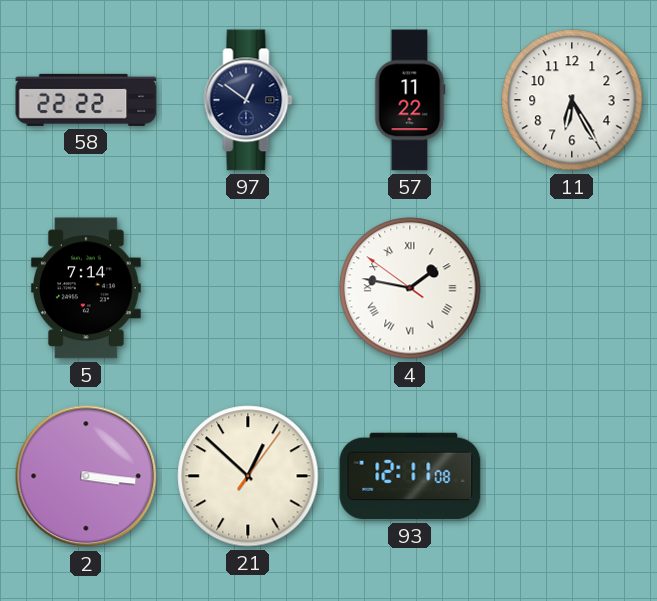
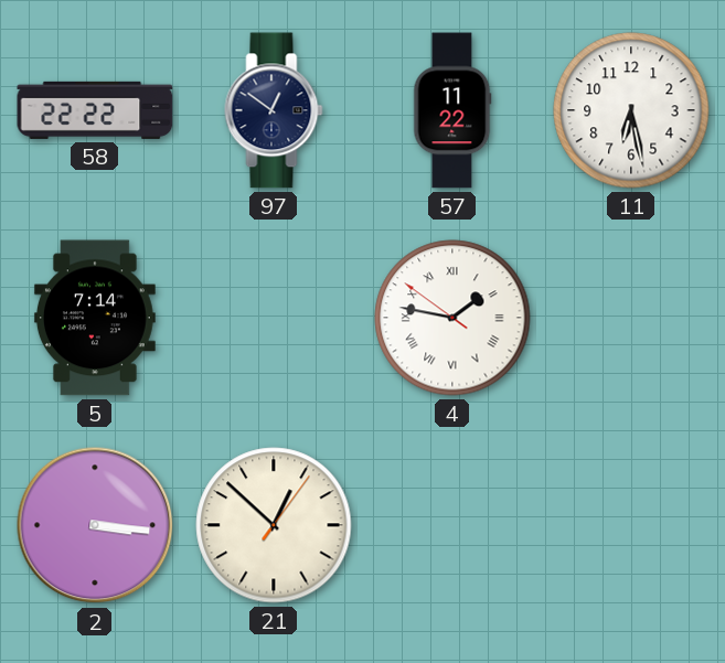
11: 6:25 -> 6:28
93: 12:11 -> none
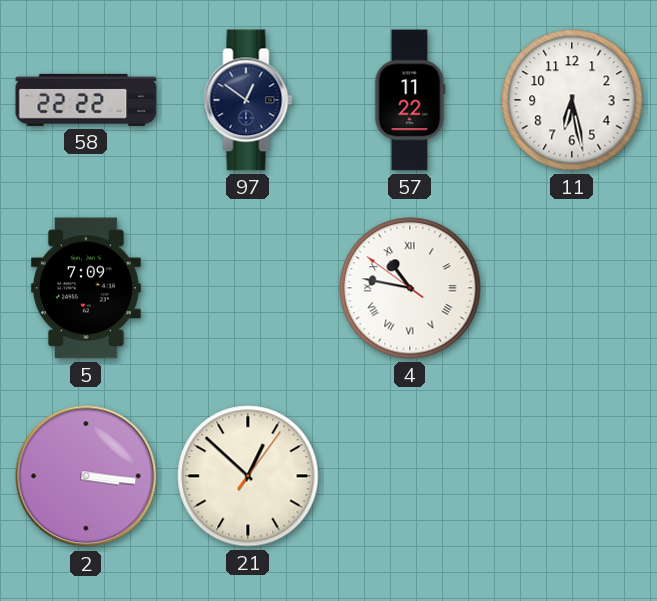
5: 7:14 -> 7:09
4: 1:46 -> 10:46
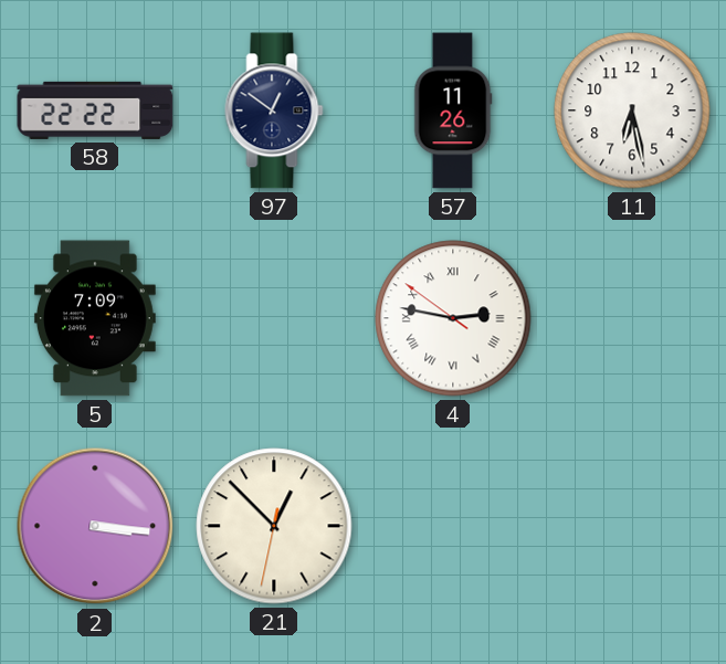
57: 11:22 -> 11:26
4: 10:46 -> 2:46
21: 12:52:06 -> 12:52:32
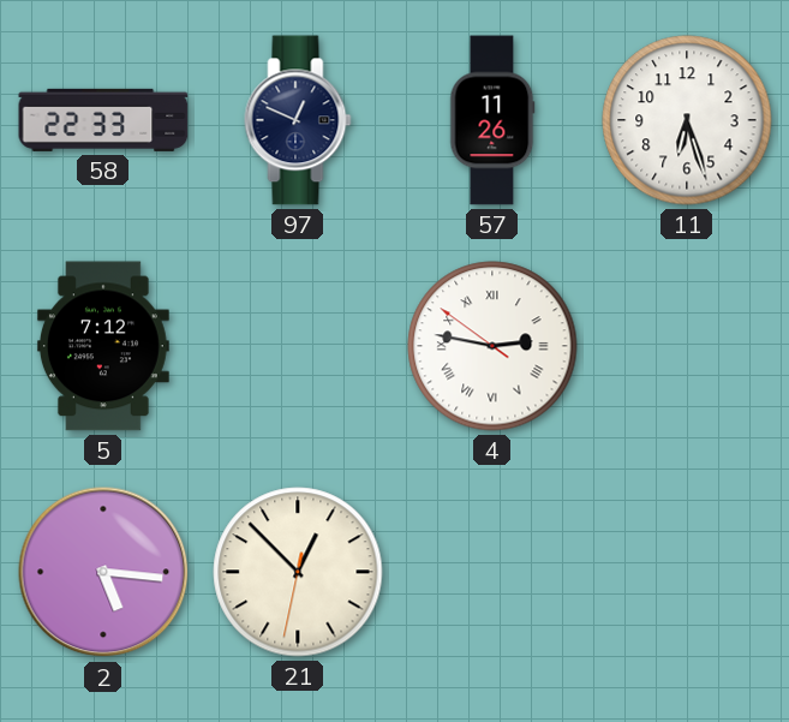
58: 22:22 -> 22:33
97: 12:51 -> 12:49
11: 6:28 -> 6:27
5: 7:09 -> 7:12
2: 3:16 -> 5:16
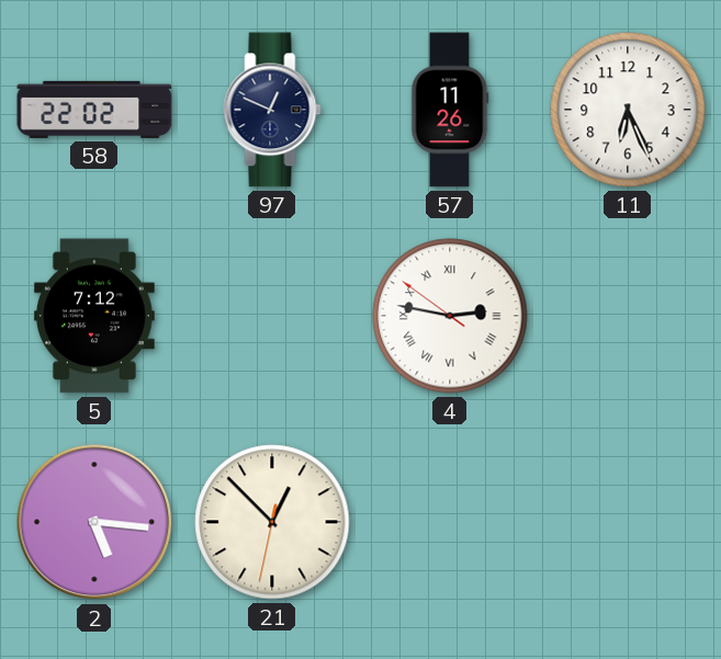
58: 22:33 -> 22:02
11: 6:27 -> 6:26
